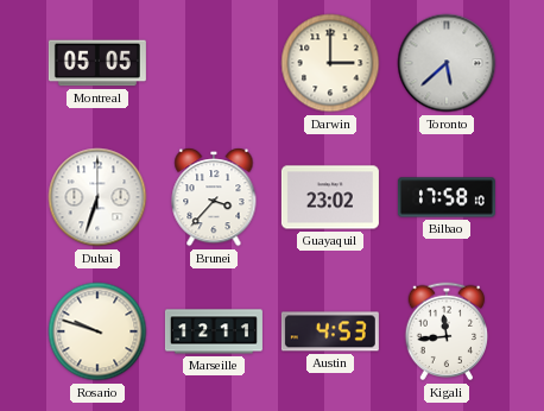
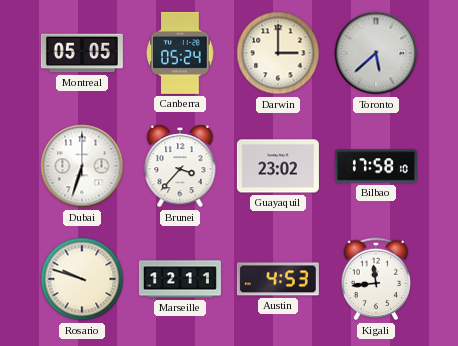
Canberra: none -> 05:24
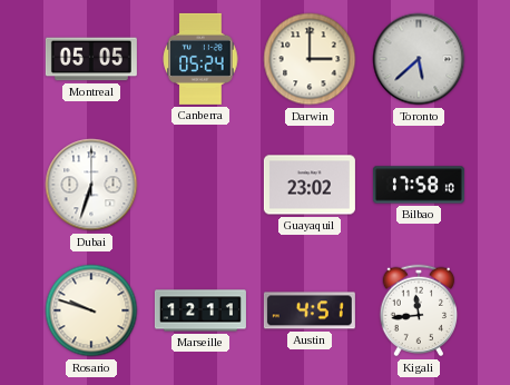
Brunei: 3:37 -> none
Austin: 4:53 -> 4:51
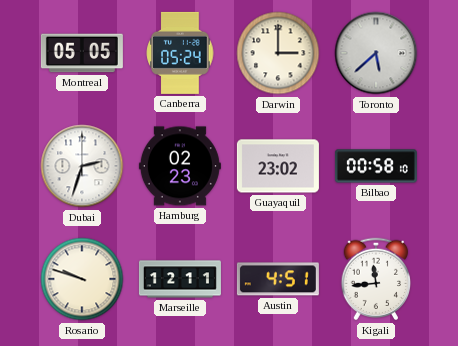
Dubai: 6:33 -> 2:33
Hamburg: none -> 02:23
Bilbao: 17:58 -> 00:58
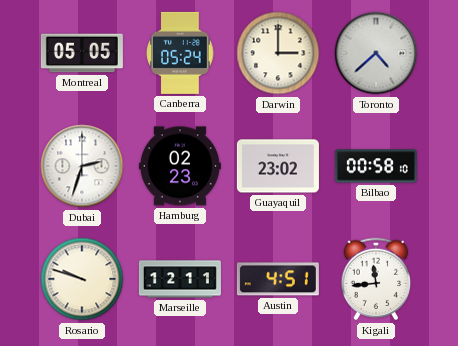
Toronto: 5:38 -> 4:38
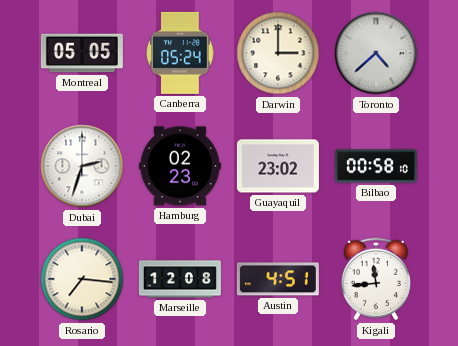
Rosario: 9:48 -> 7:16
Marseille: 12:11 -> 12:08
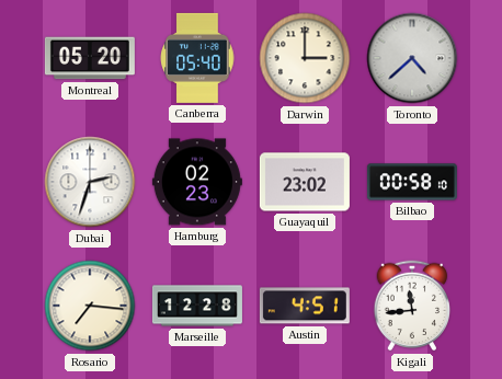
Montreal: 05:05 -> 05:20
Canberra: 05:24 -> 05:40
Marseille: 12:08 -> 12:28
